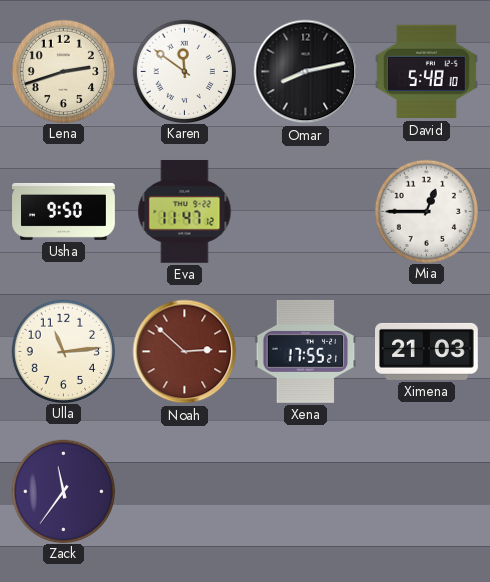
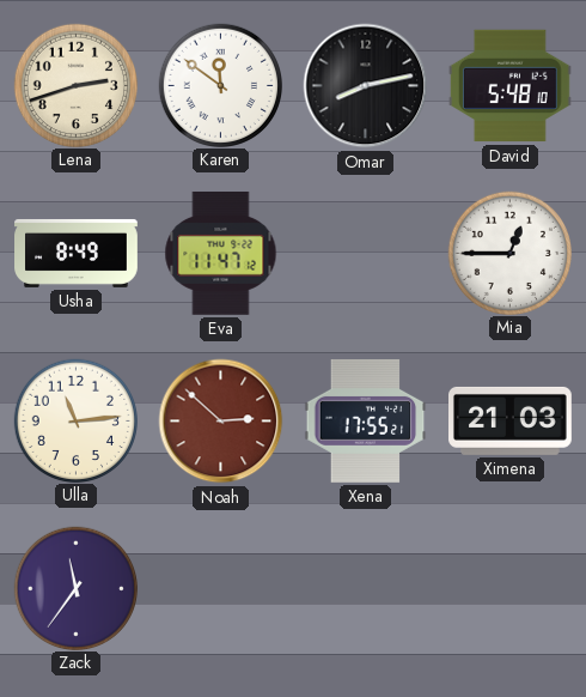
Usha: 9:50 -> 8:49
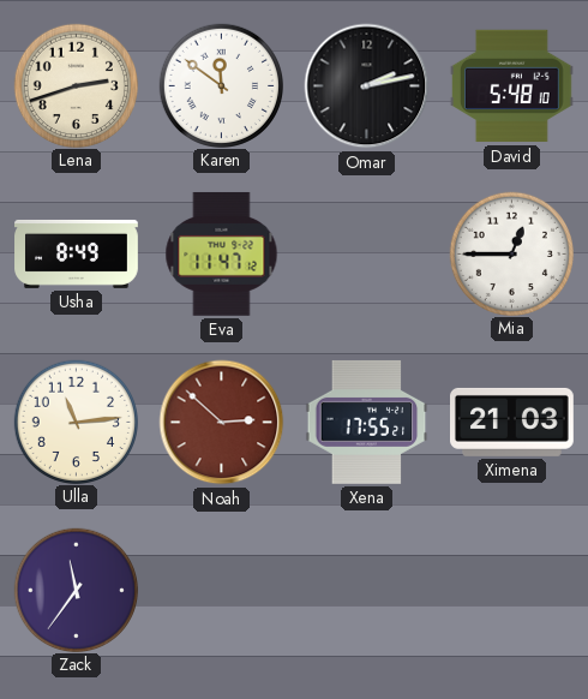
Omar: 8:13 -> 2:13
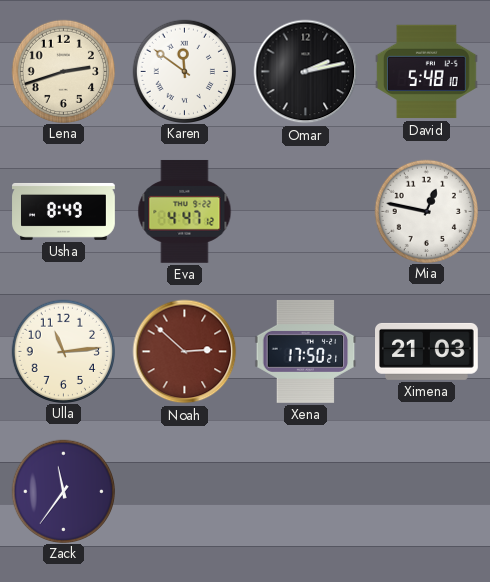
Eva: 11:47 -> 4:47
Mia: 12:45 -> 12:47
Xena: 17:55 -> 17:50
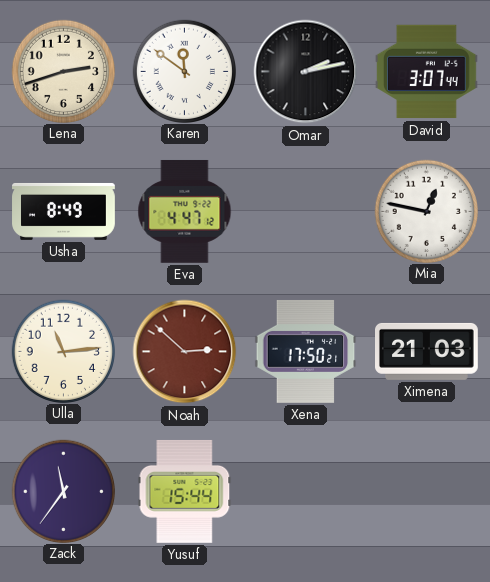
David: 5:48 -> 3:07
Yusuf: none -> 15:44
